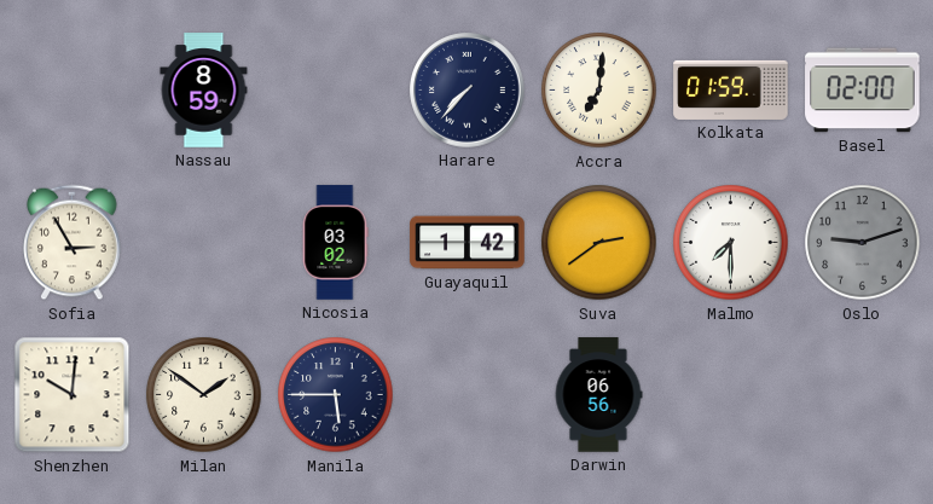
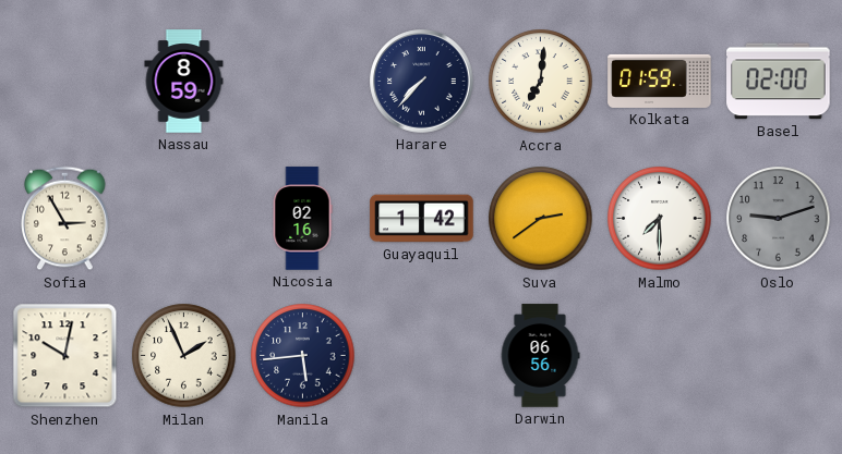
Nicosia: 03:02 -> 02:16
Shenzhen: 10:01 -> 10:02
Milan: 1:51 -> 1:56
Manila: 5:45 -> 5:44
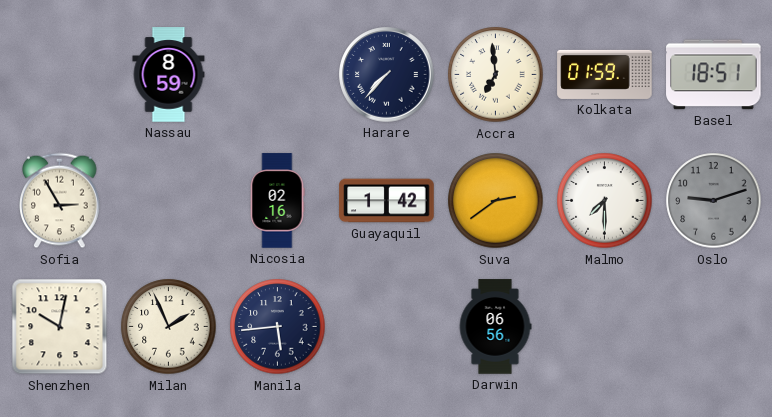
Accra: 7:01 -> 6:59
Basel: 02:00 -> 18:51
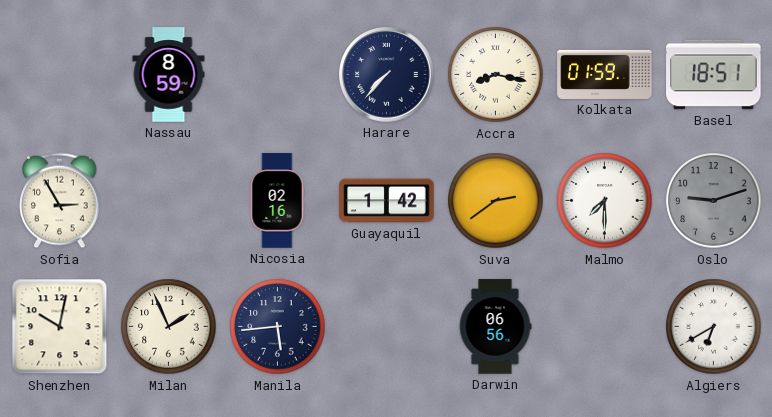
Accra: 6:59 -> 8:17
Algiers: none -> 6:40
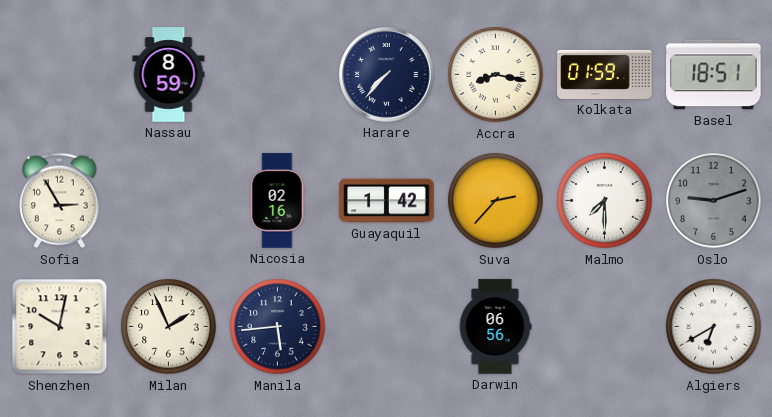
Suva: 2:39 -> 2:37
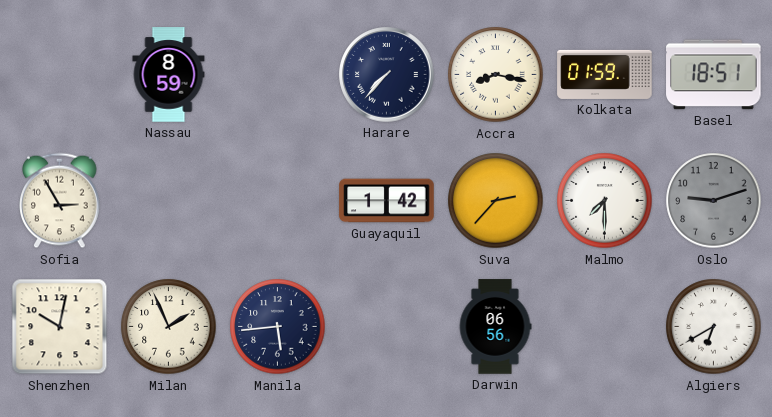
Nicosia: 02:16 -> none
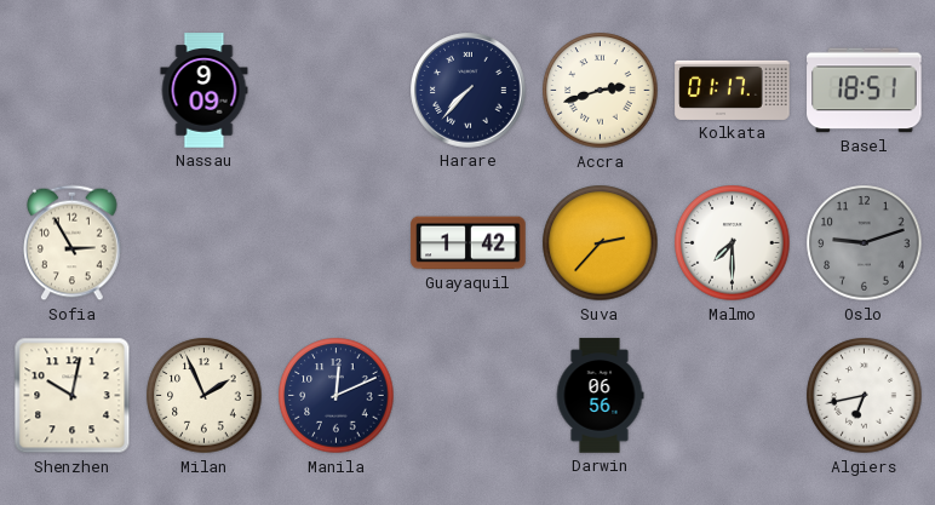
Nassau: 8:59 -> 9:09
Accra: 8:17 -> 2:42
Kolkata: 01:59 -> 01:17
Manila: 5:44 -> 12:11
Algiers: 6:40 -> 6:43
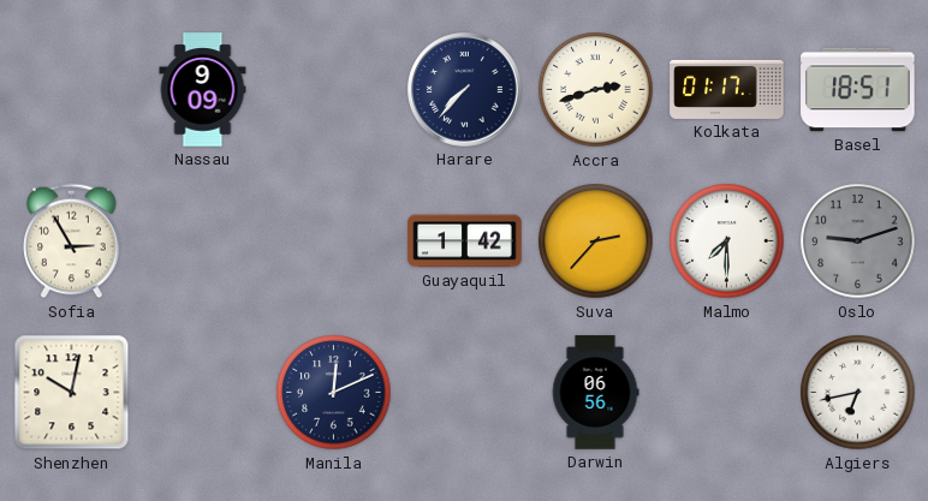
Milan: 1:56 -> none
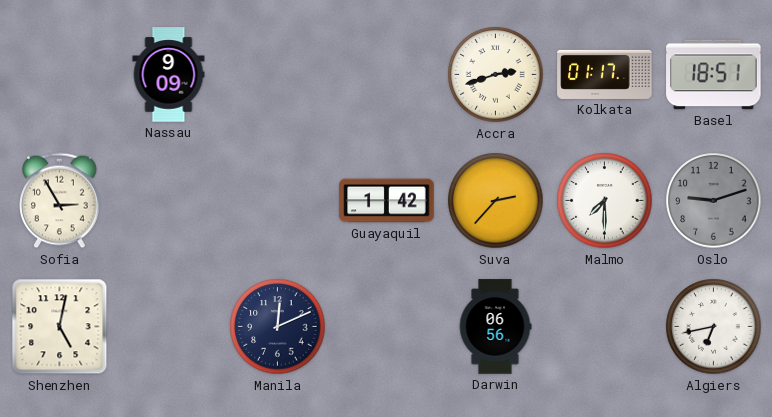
Harare: 7:37 -> none
Shenzhen: 10:02 -> 5:02
